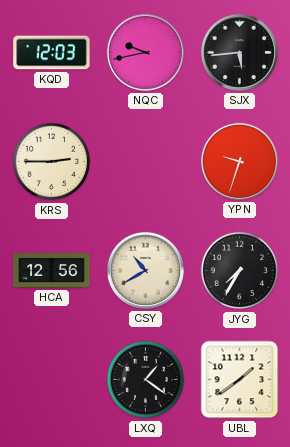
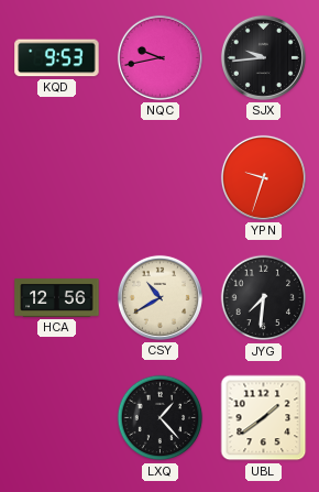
KQD: 12:03 -> 9:53
SJX: 5:44 -> 9:44
KRS: 2:45 -> none
JYG: 7:35 -> 7:31
LXQ: 1:21 -> 1:23
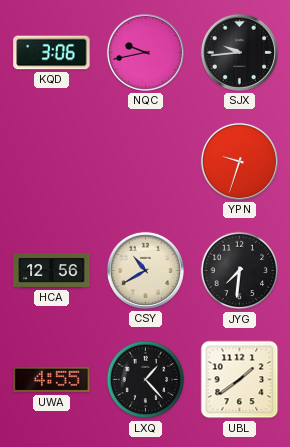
KQD: 9:53 -> 3:06
UWA: none -> 4:55
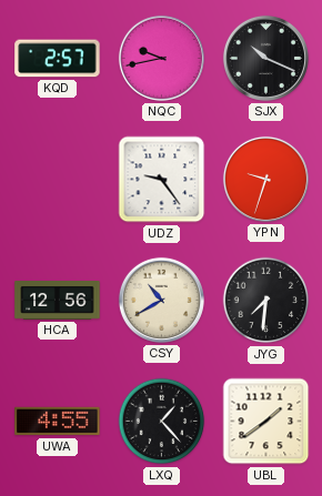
KQD: 3:06 -> 2:57
SJX: 9:44 -> 10:19
UDZ: none -> 9:24
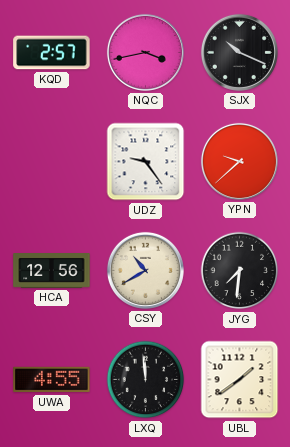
NQC: 9:43 -> 3:43
YPN: 9:33 -> 9:38
LXQ: 1:23 -> 11:59
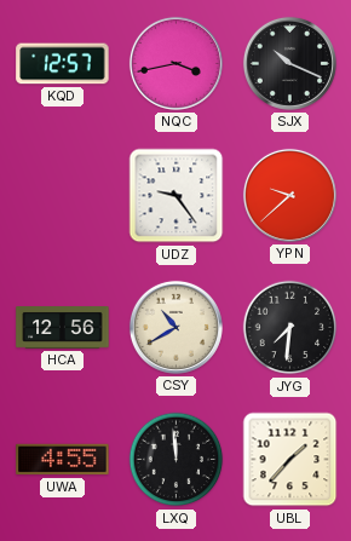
KQD: 2:57 -> 12:57
UBL: 1:39 -> 1:37
